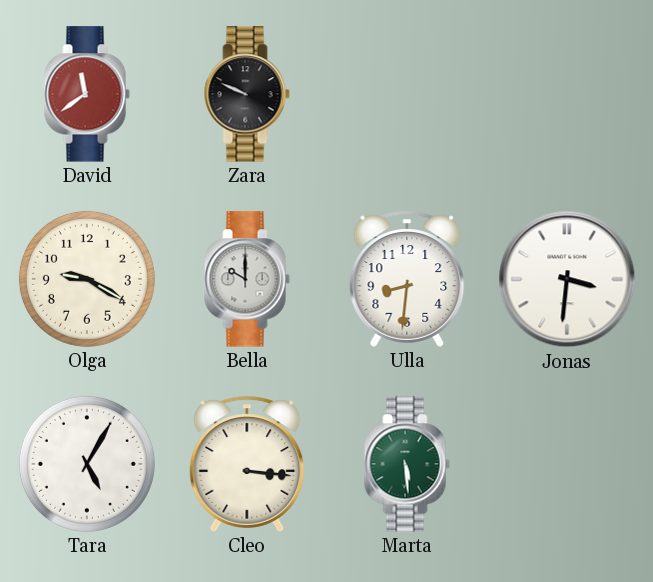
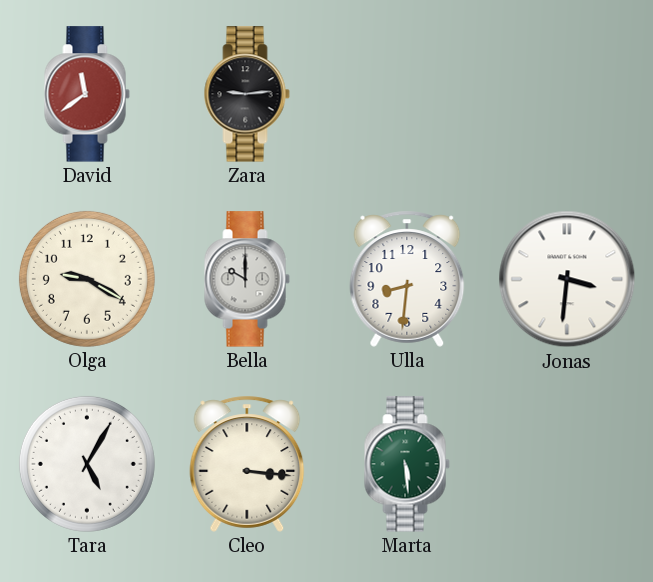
Zara: 9:49 -> 9:14
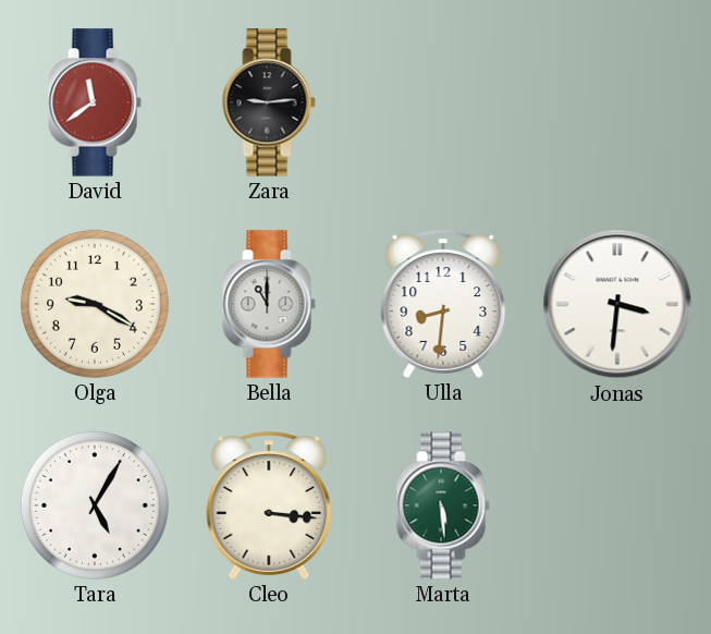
Bella: 10:00 -> 11:00
